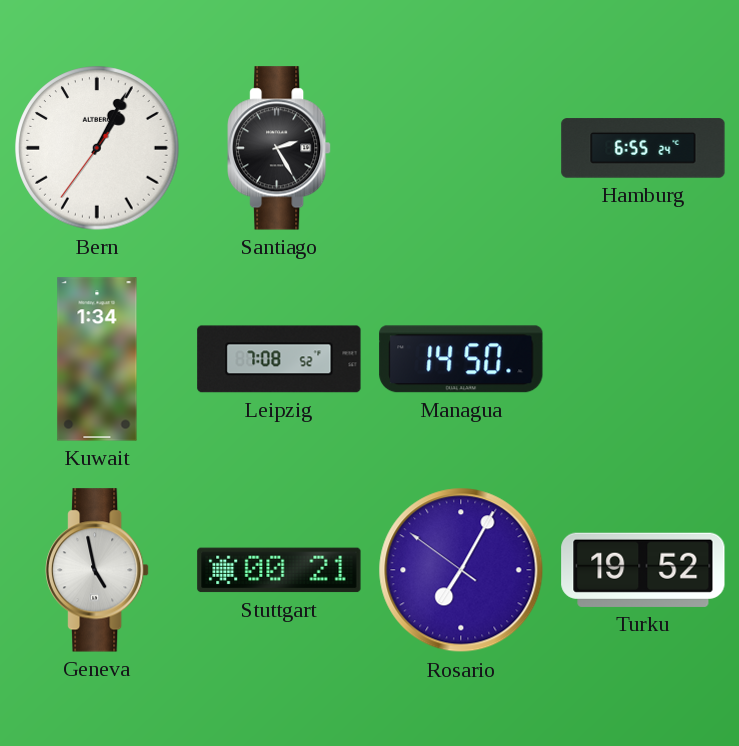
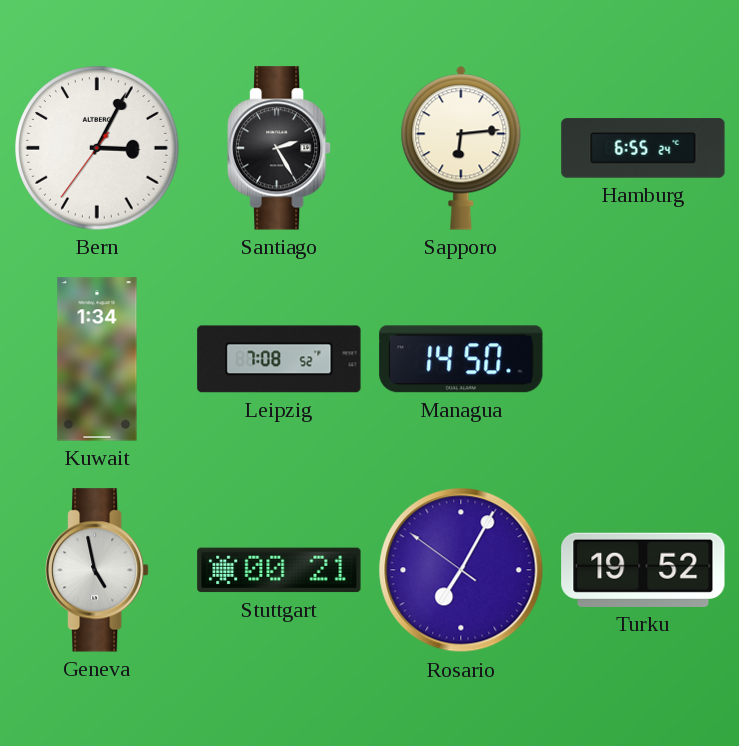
Bern: 1:04 -> 3:04
Sapporo: none -> 6:14
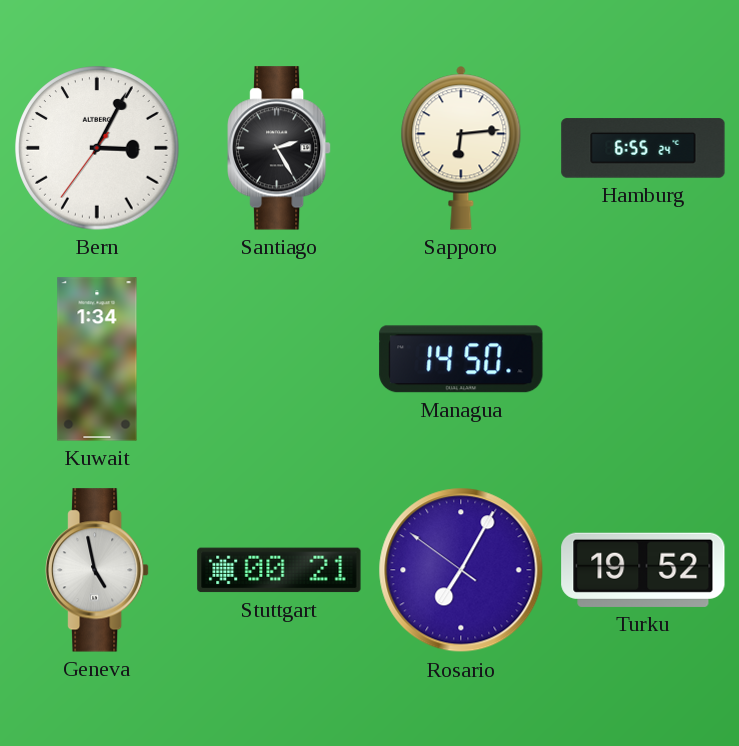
Leipzig: 7:08 -> none
